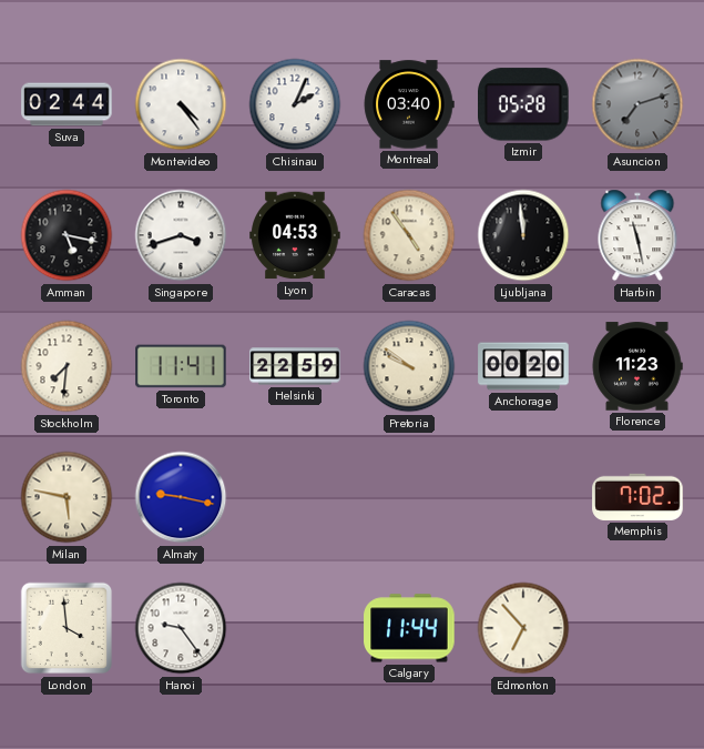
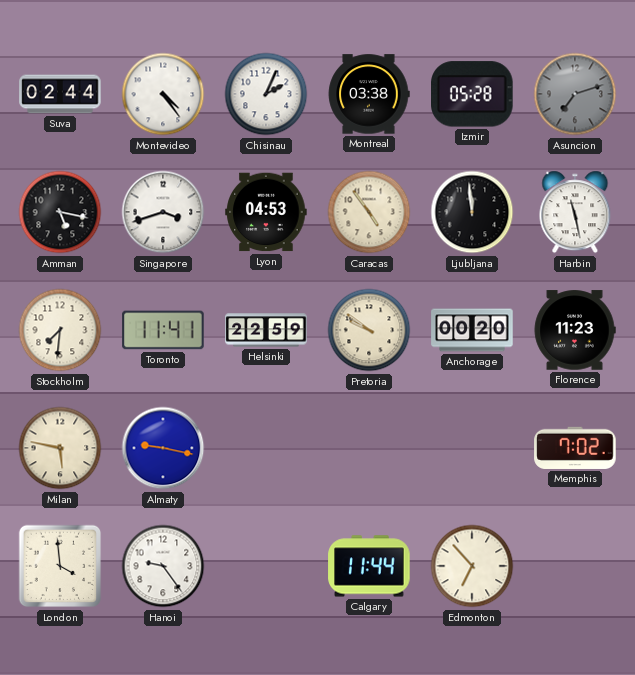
Montreal: 03:40 -> 03:38
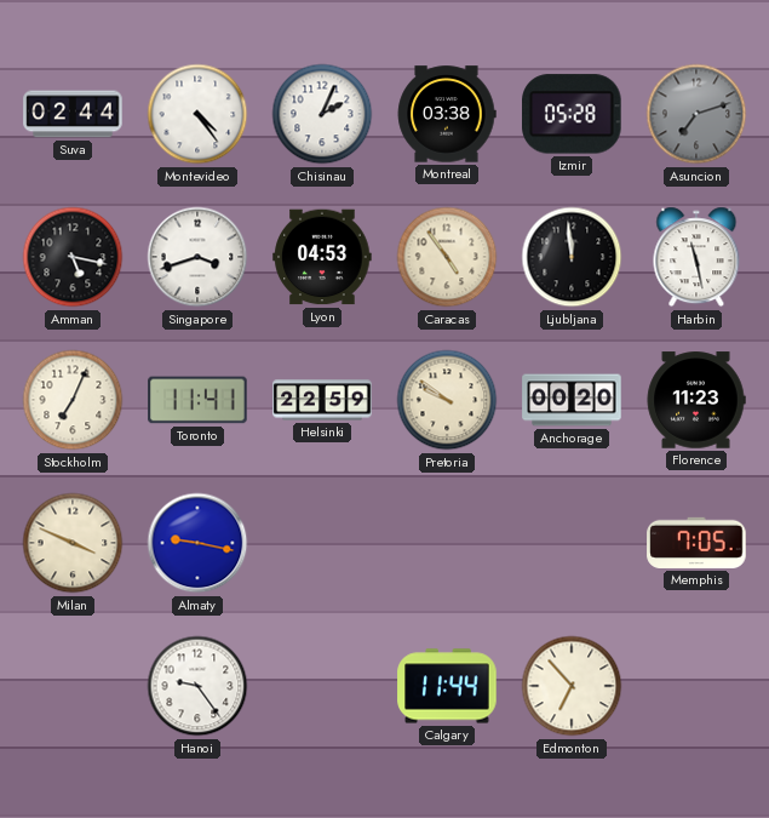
Stockholm: 7:31 -> 7:04
Milan: 5:47 -> 3:49
Memphis: 7:02 -> 7:05
London: 3:59 -> none
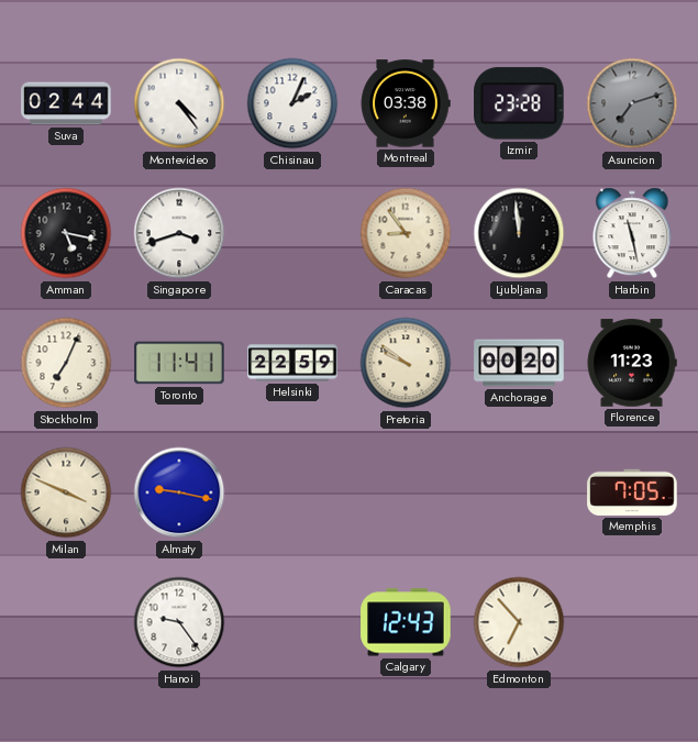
Izmir: 05:28 -> 23:28
Lyon: 04:53 -> none
Caracas: 4:54 -> 8:54
Calgary: 11:44 -> 12:43
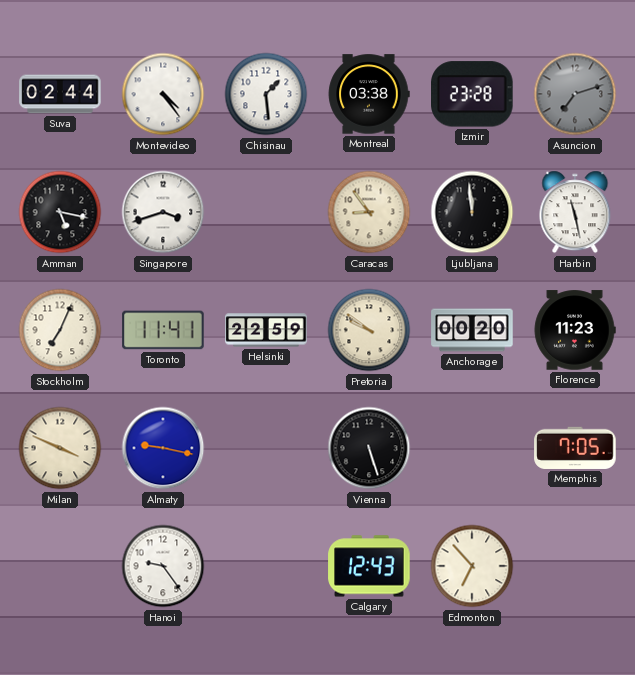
Chisinau: 2:04 -> 1:29
Vienna: none -> 5:27
